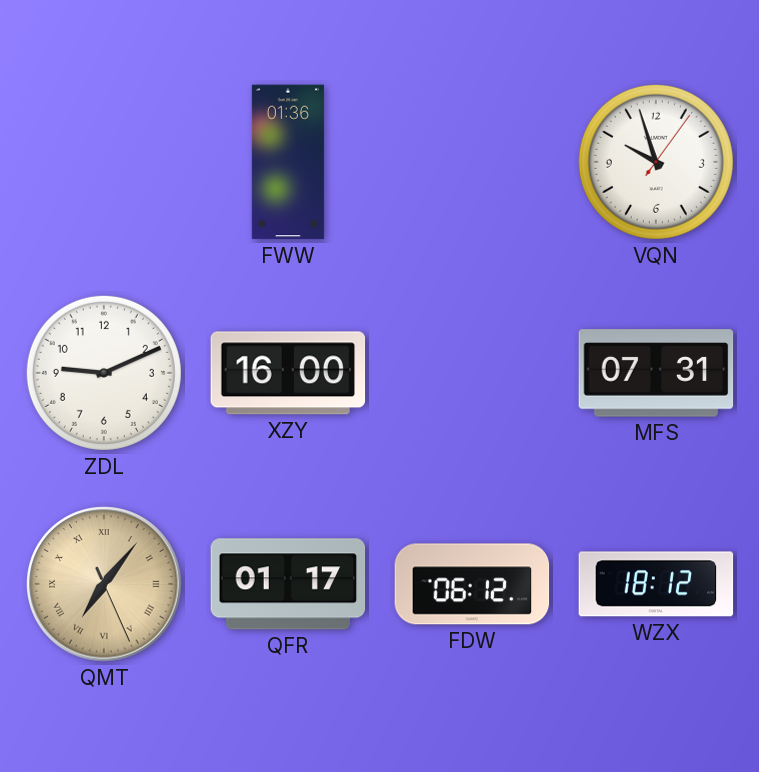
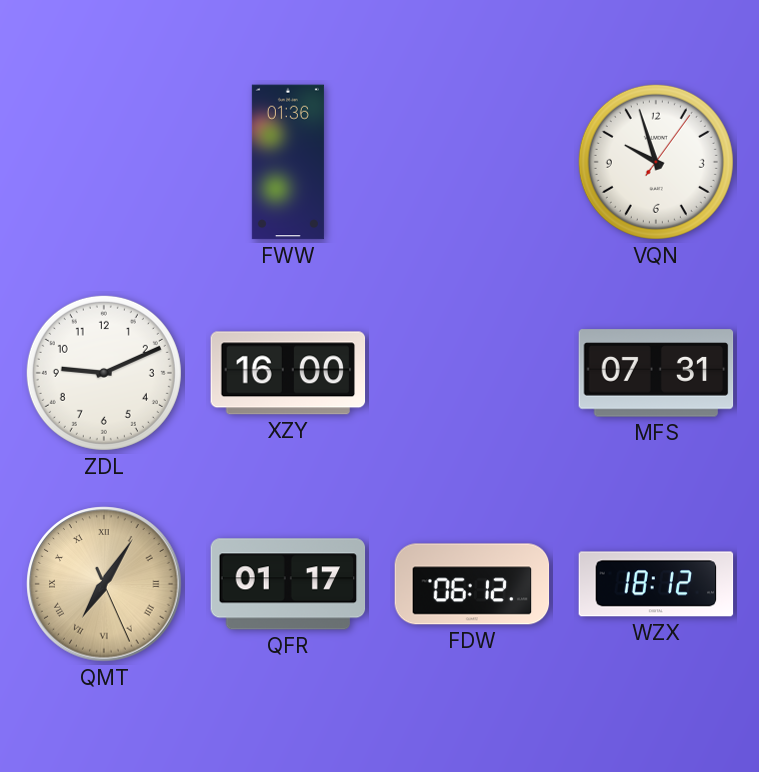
QMT: 7:06 -> 7:05
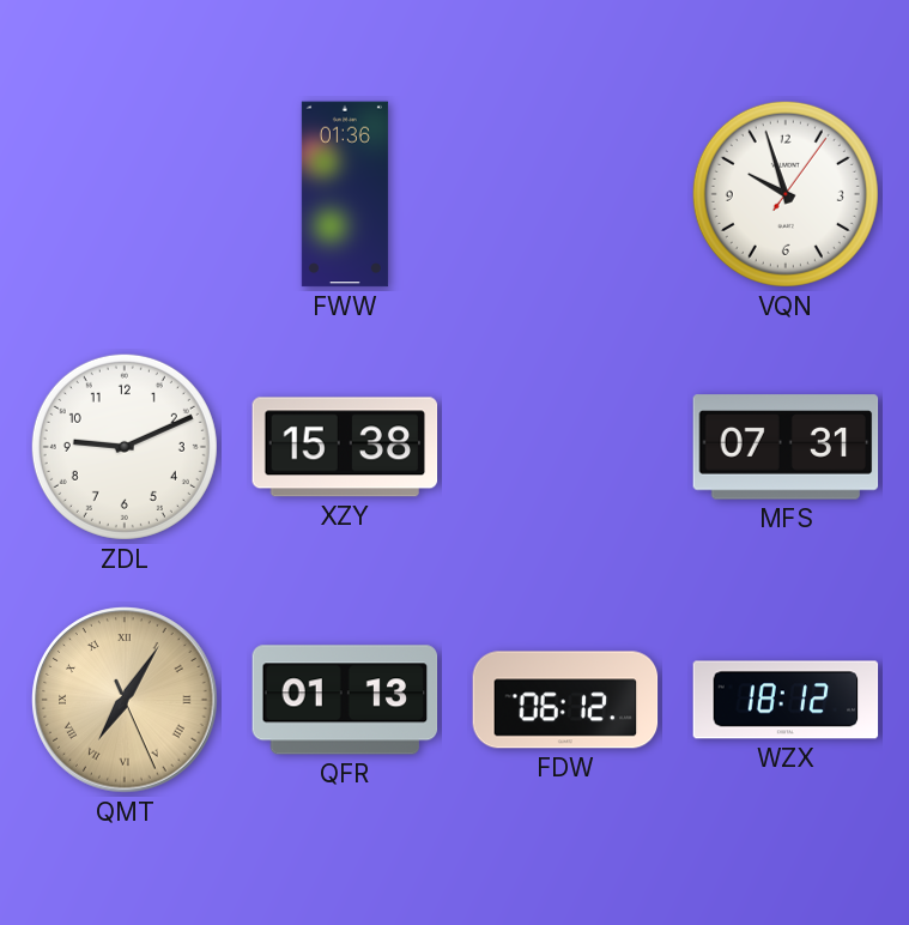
XZY: 16:00 -> 15:38
QFR: 01:17 -> 01:13
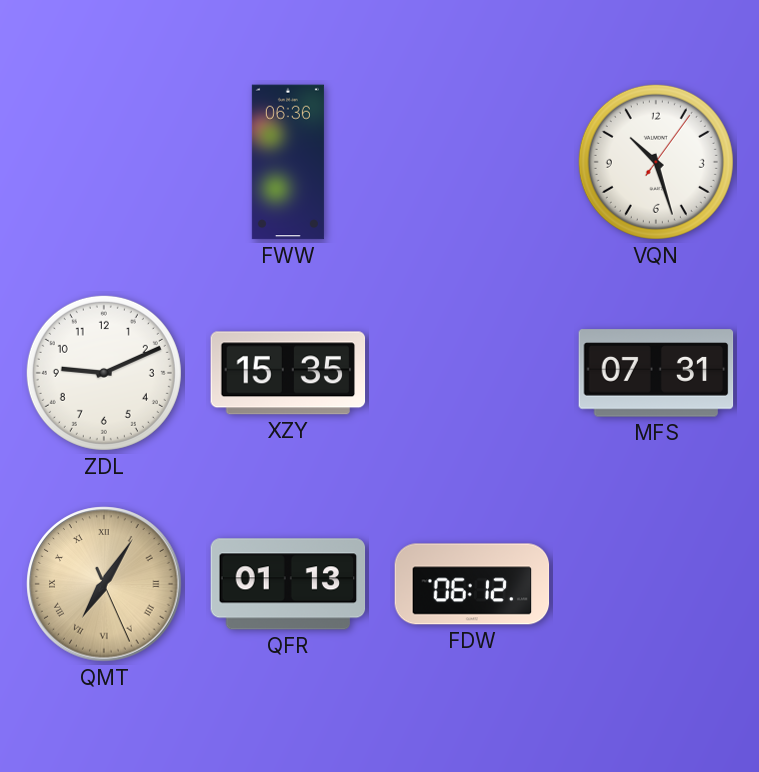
FWW: 01:36 -> 06:36
VQN: 9:57 -> 10:27
XZY: 15:38 -> 15:35
WZX: 18:12 -> none
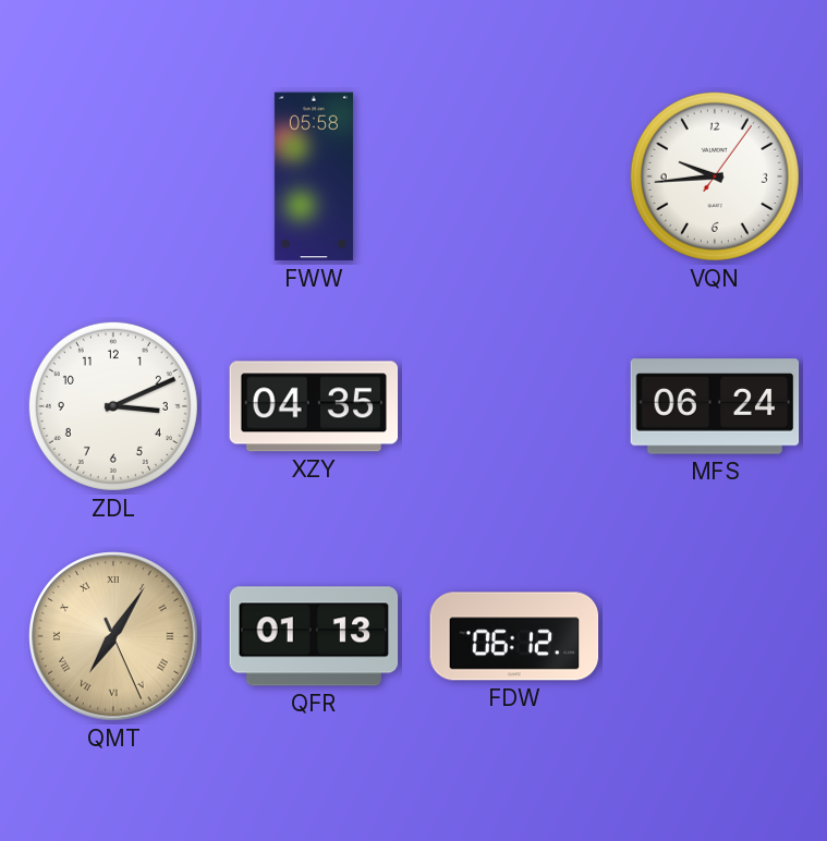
FWW: 06:36 -> 05:58
VQN: 10:27 -> 9:44
ZDL: 9:11 -> 3:11
XZY: 15:35 -> 04:35
MFS: 07:31 -> 06:24
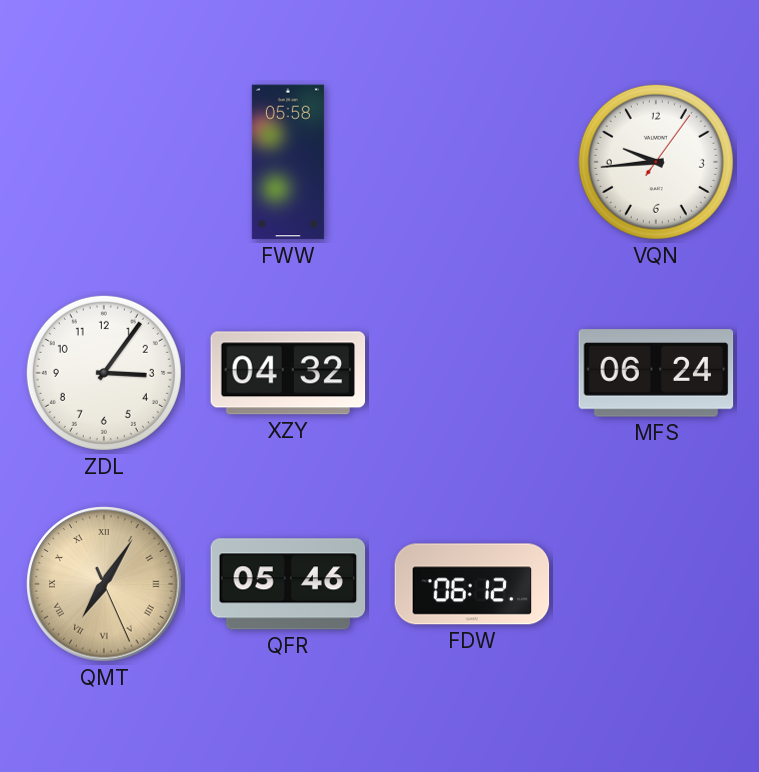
ZDL: 3:11 -> 3:06
XZY: 04:35 -> 04:32
QFR: 01:13 -> 05:46
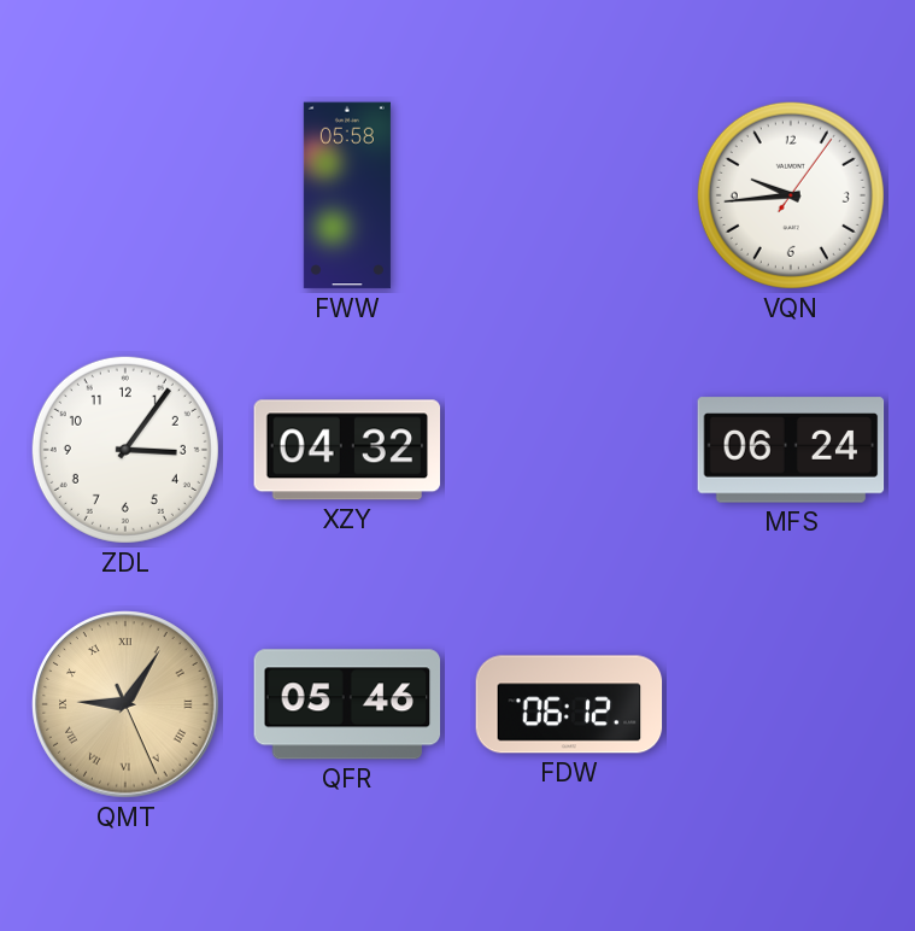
QMT: 7:05 -> 9:05
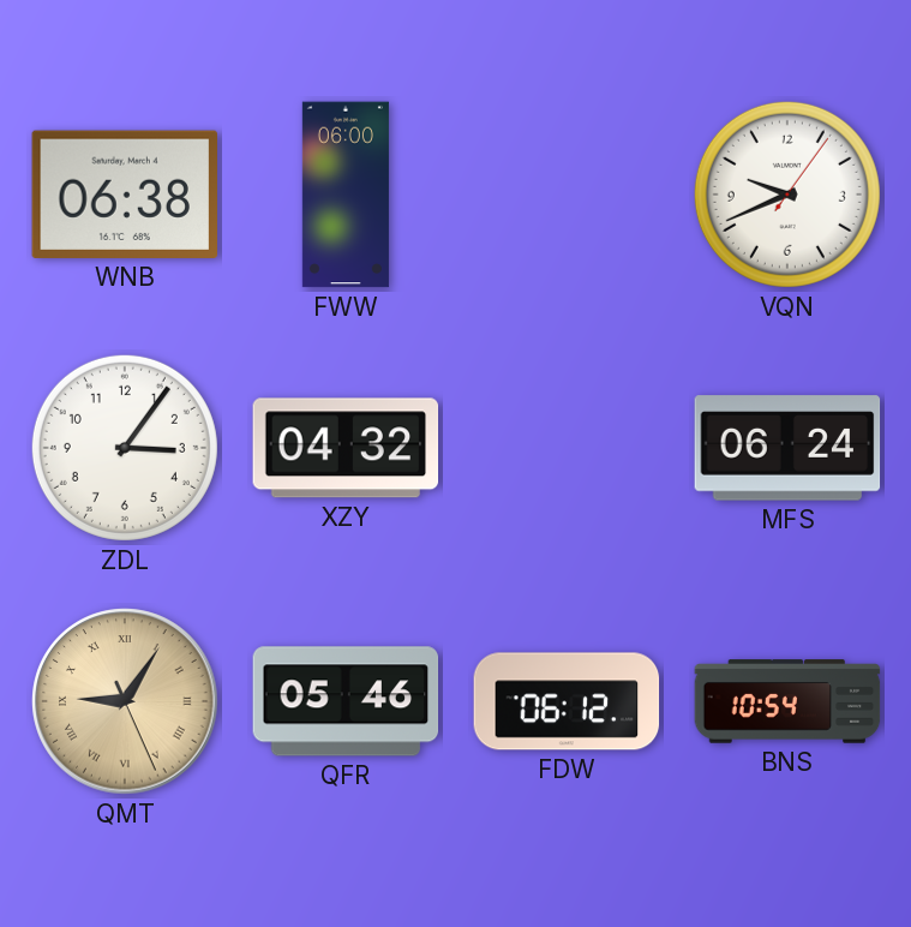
WNB: none -> 06:38
FWW: 05:58 -> 06:00
VQN: 9:44 -> 9:41
BNS: none -> 10:54
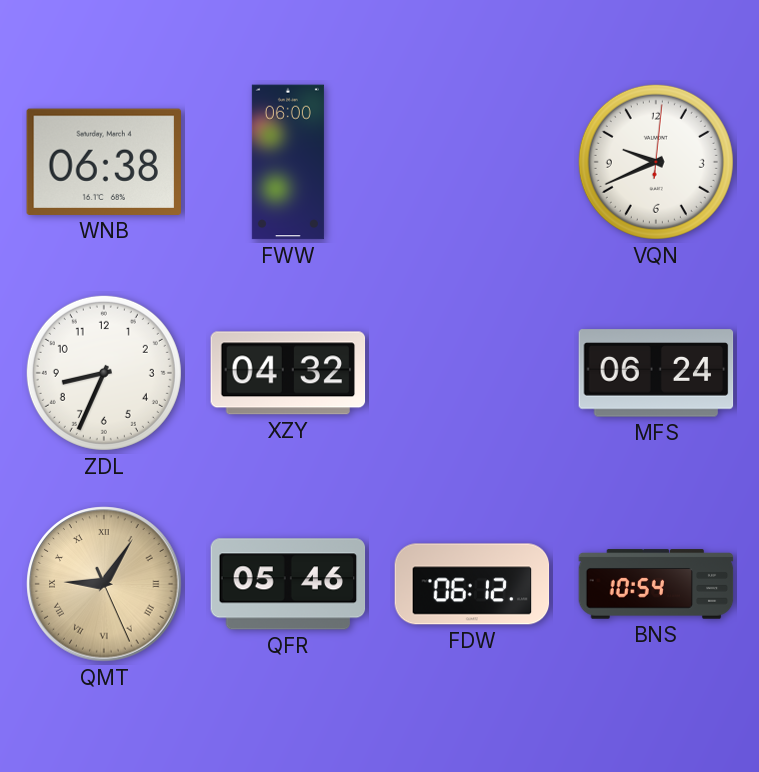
VQN: 9:41:06 -> 9:41:01
ZDL: 3:06 -> 8:34
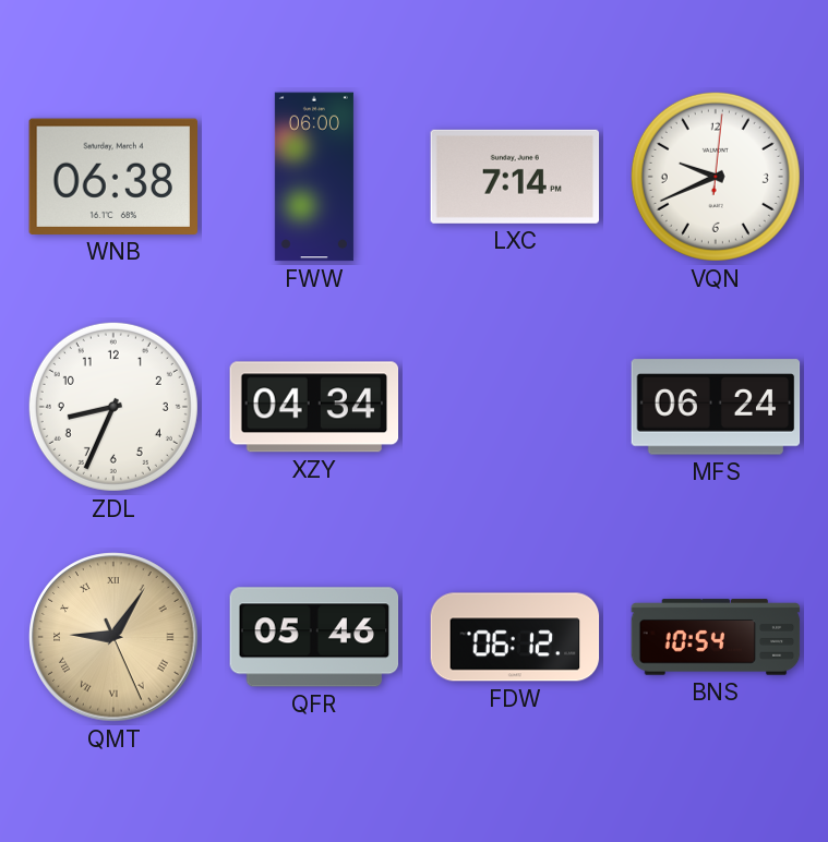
LXC: none -> 7:14
XZY: 04:32 -> 04:34
